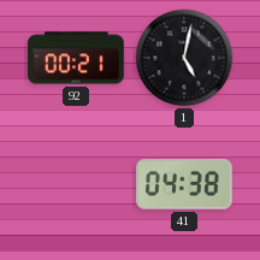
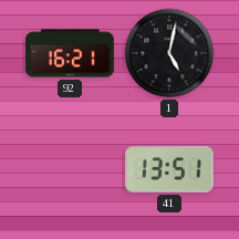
92: 00:21 -> 16:21
41: 04:38 -> 13:51
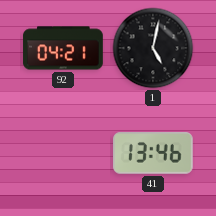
92: 16:21 -> 04:21
41: 13:51 -> 13:46
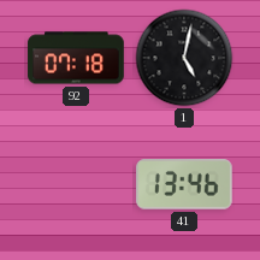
92: 04:21 -> 07:18
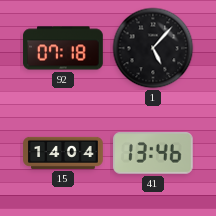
1: 5:02 -> 5:07
15: none -> 14:04
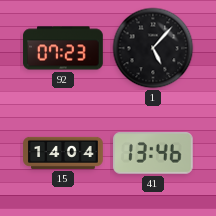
92: 07:18 -> 07:23
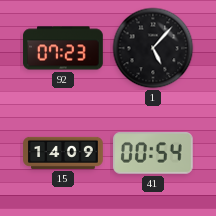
15: 14:04 -> 14:09
41: 13:46 -> 00:54
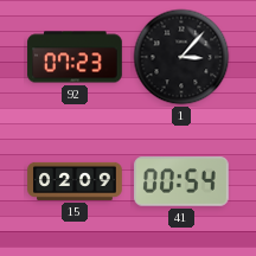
1: 5:07 -> 3:07
15: 14:09 -> 02:09
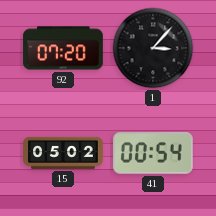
92: 07:23 -> 07:20
15: 02:09 -> 05:02
